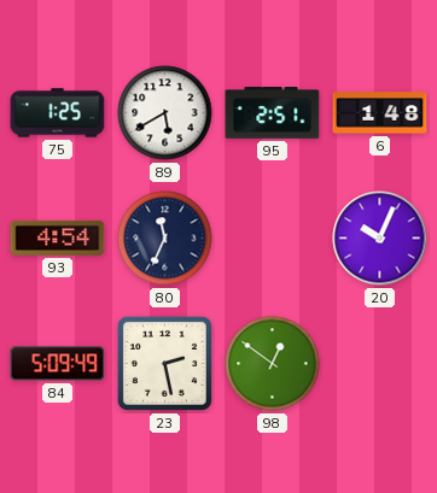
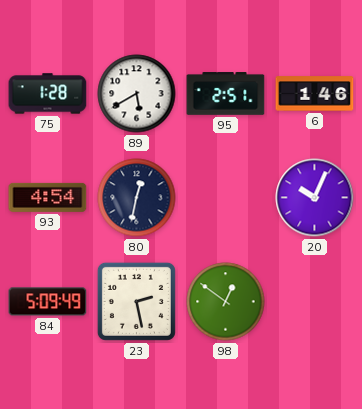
75: 1:25 -> 1:28
6: 1:48 -> 1:46
80: 11:34 -> 12:32
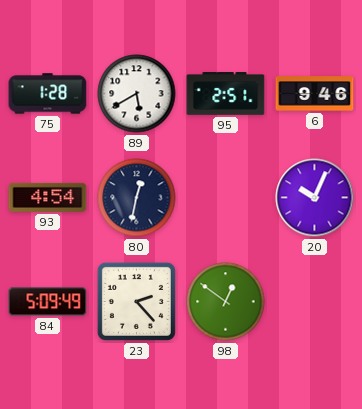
6: 1:46 -> 9:46
23: 2:28 -> 2:23
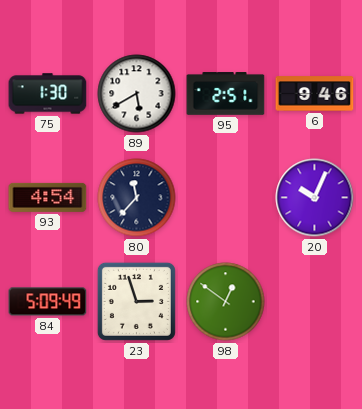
75: 1:28 -> 1:30
80: 12:32 -> 11:37
23: 2:23 -> 2:57
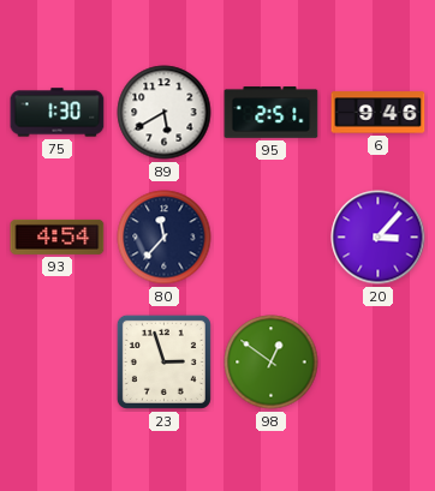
20: 10:04 -> 3:07
84: 5:09 -> none
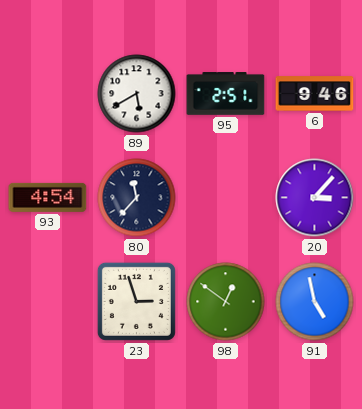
75: 1:30 -> none
91: none -> 4:58
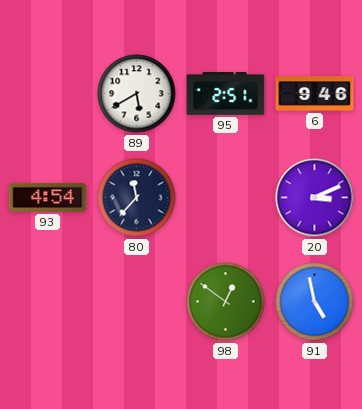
20: 3:07 -> 3:11
23: 2:57 -> none
